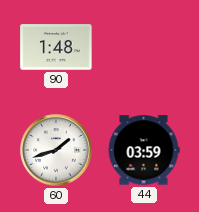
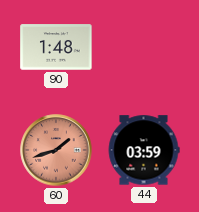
60 dial: white -> salmon
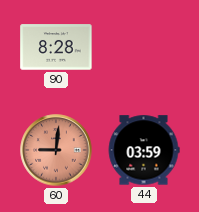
90: 1:48 -> 8:28
60: 1:42 -> 9:01
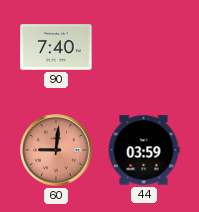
90: 8:28 -> 7:40
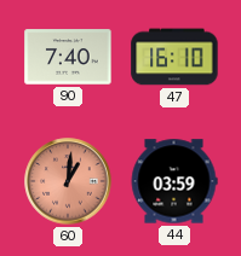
47: none -> 16:10
60: 9:01 -> 1:01
